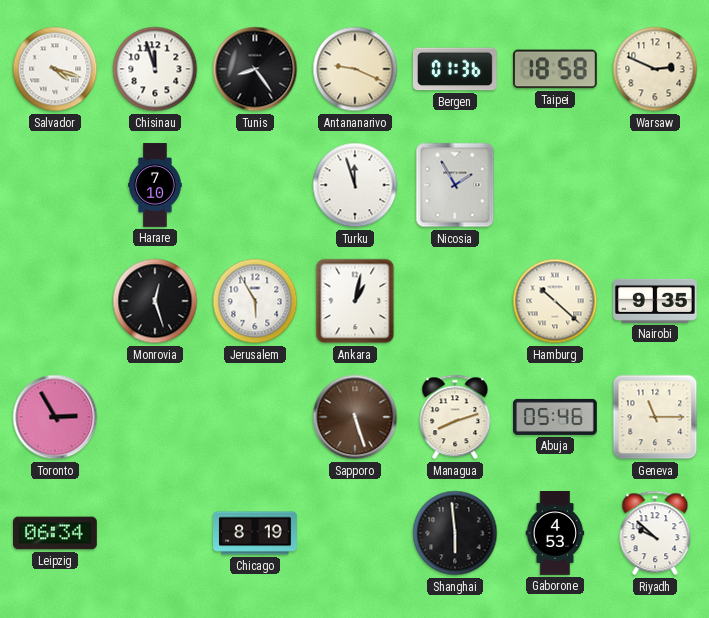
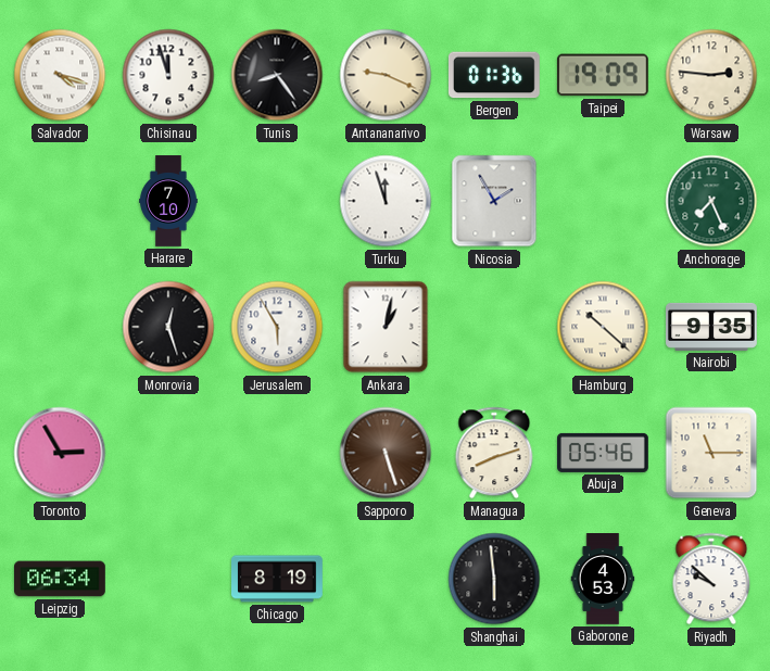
Taipei: 18:58 -> 19:09
Warsaw: 2:49 -> 2:46
Anchorage: none -> 7:26
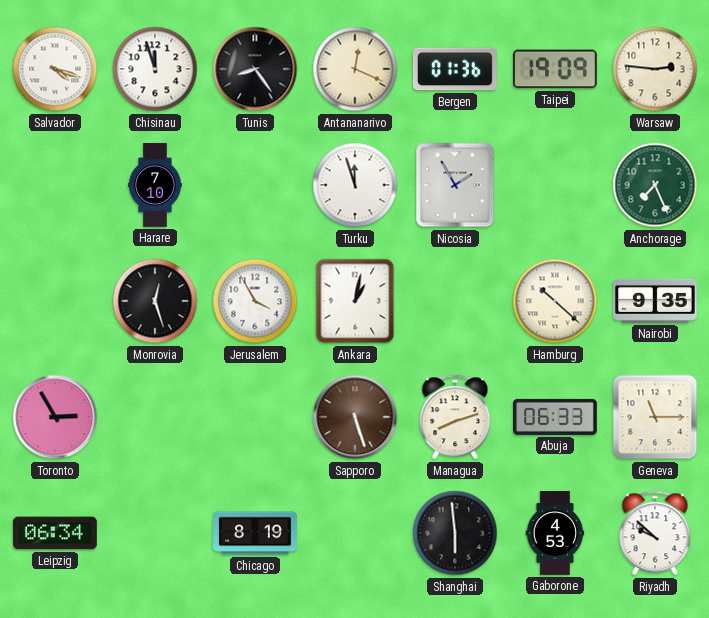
Antananarivo: 9:19 -> 12:19
Jerusalem: 5:55 -> 3:55
Abuja: 05:46 -> 06:33
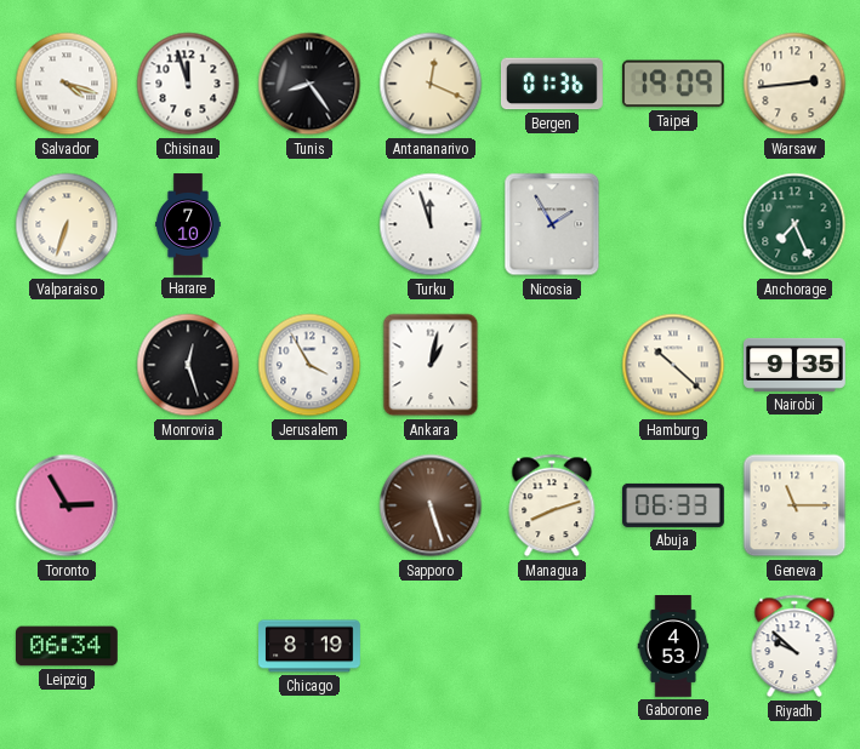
Warsaw: 2:46 -> 2:44
Valparaiso: none -> 6:33
Shanghai: 5:59 -> none
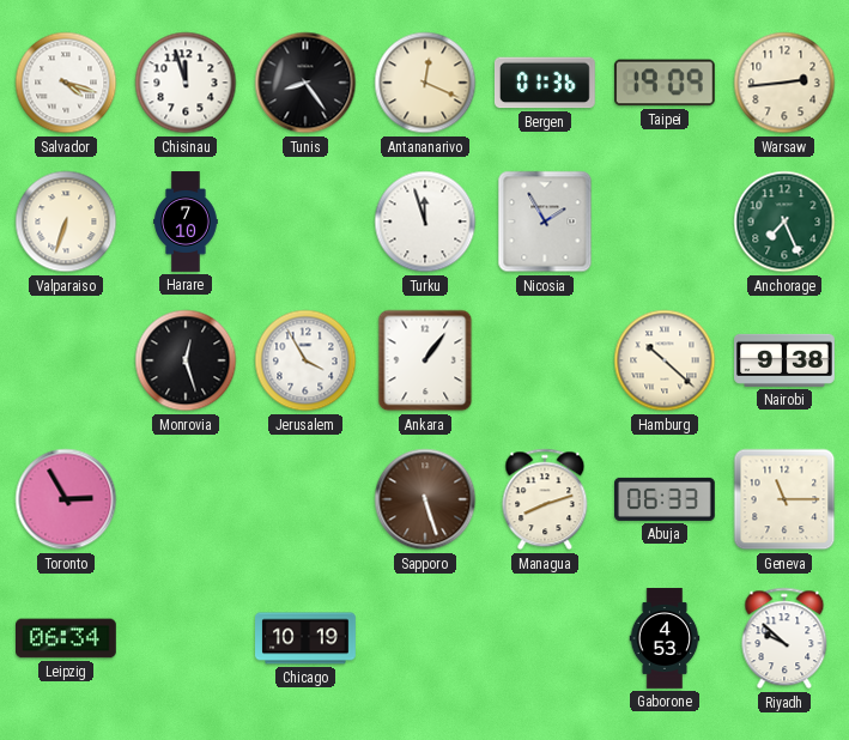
Ankara: 1:02 -> 1:06
Nairobi: 9:35 -> 9:38
Chicago: 8:19 -> 10:19
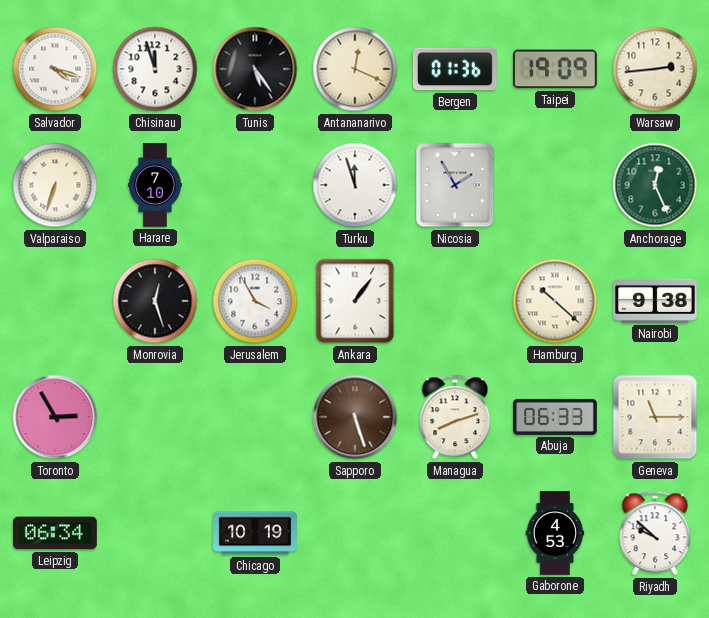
Tunis: 8:24 -> 5:24
Anchorage: 7:26 -> 12:26
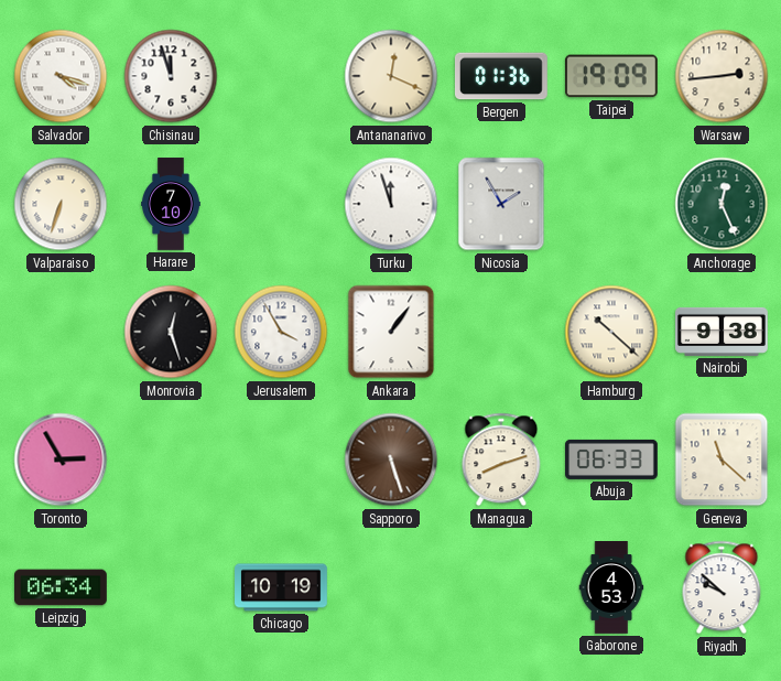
Tunis: 5:24 -> none
Geneva: 11:15 -> 11:22
